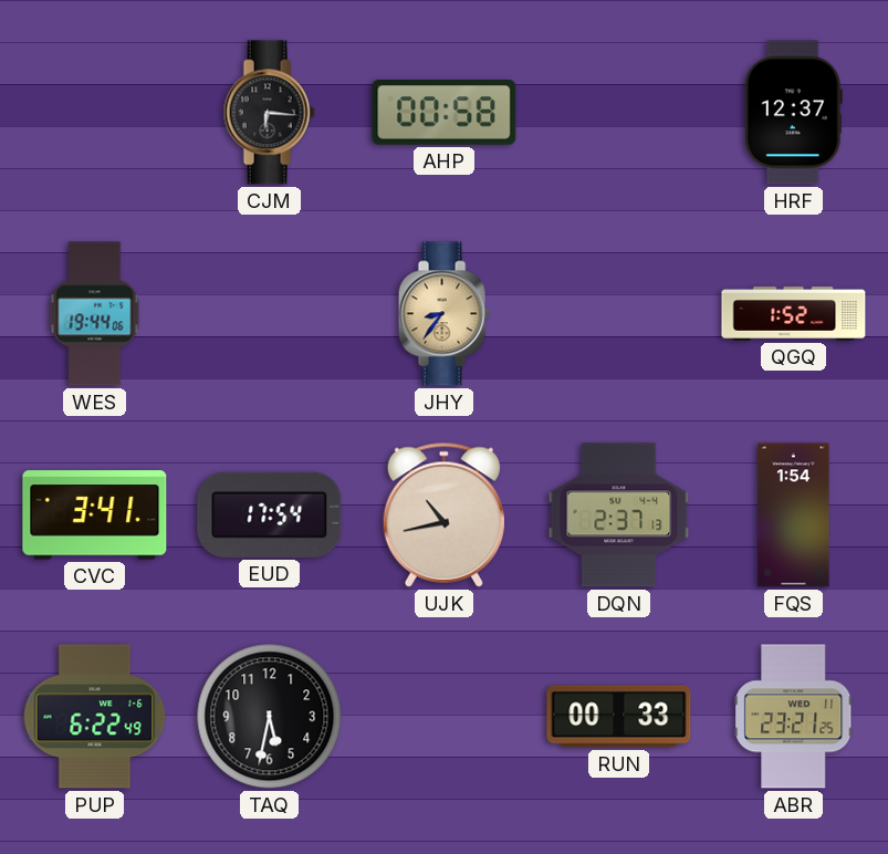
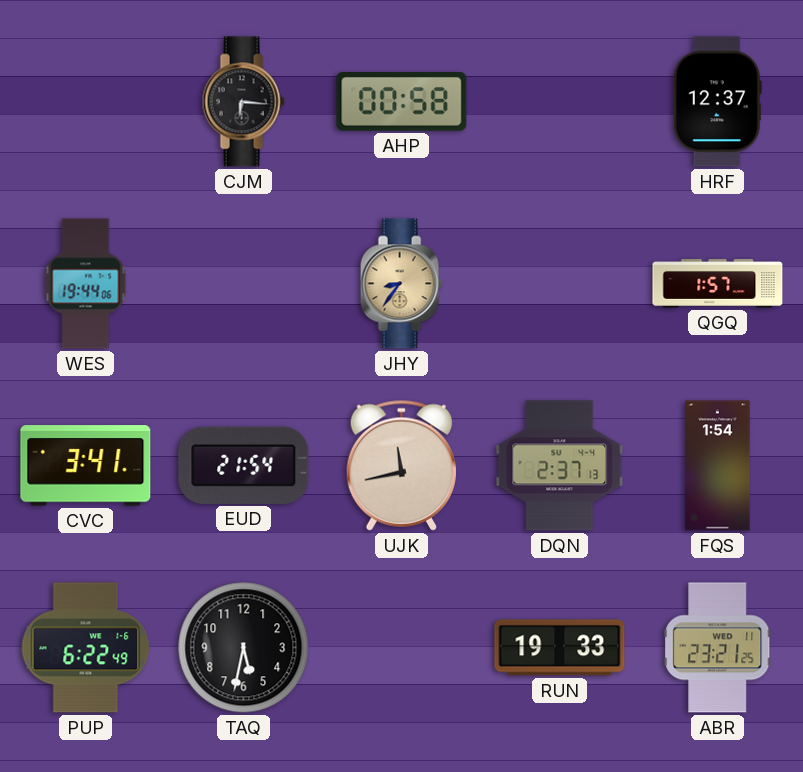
QGQ: 1:52 -> 1:57
EUD: 17:54 -> 21:54
UJK: 10:43 -> 11:43
RUN: 00:33 -> 19:33
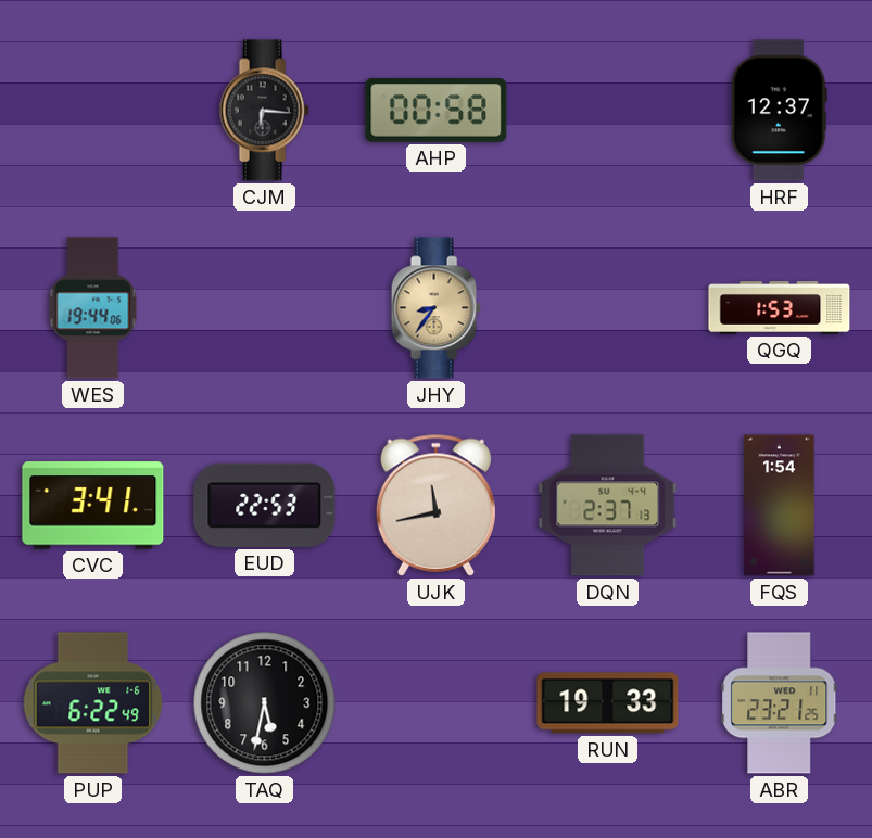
QGQ: 1:57 -> 1:53
EUD: 21:54 -> 22:53
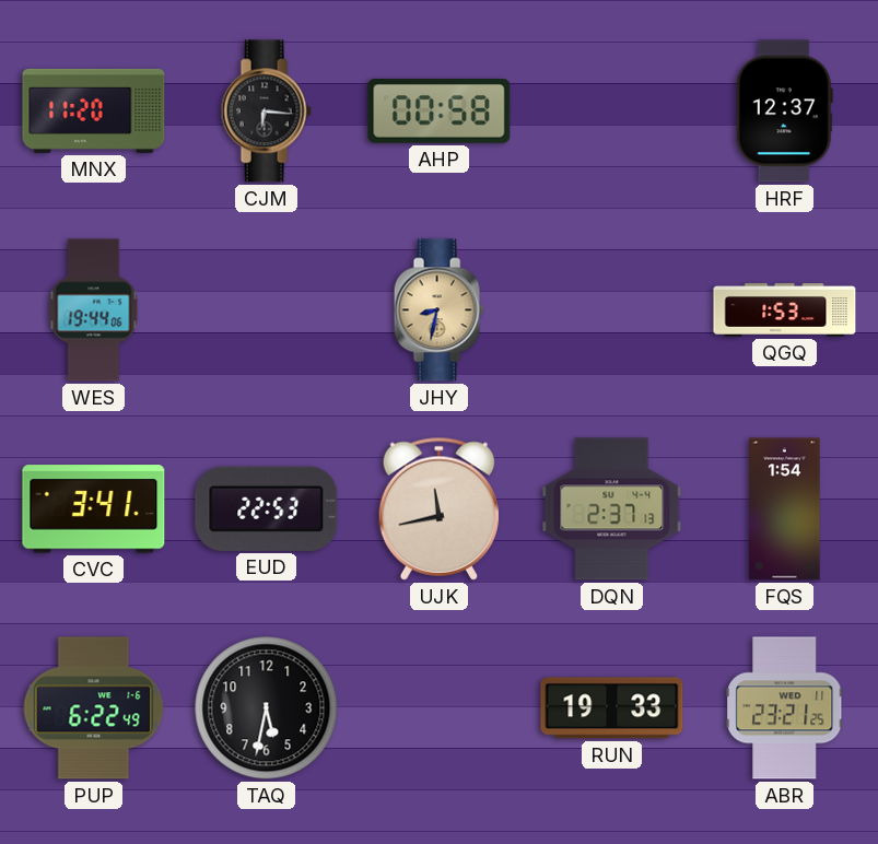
MNX: none -> 11:20
JHY: 8:36 -> 8:32
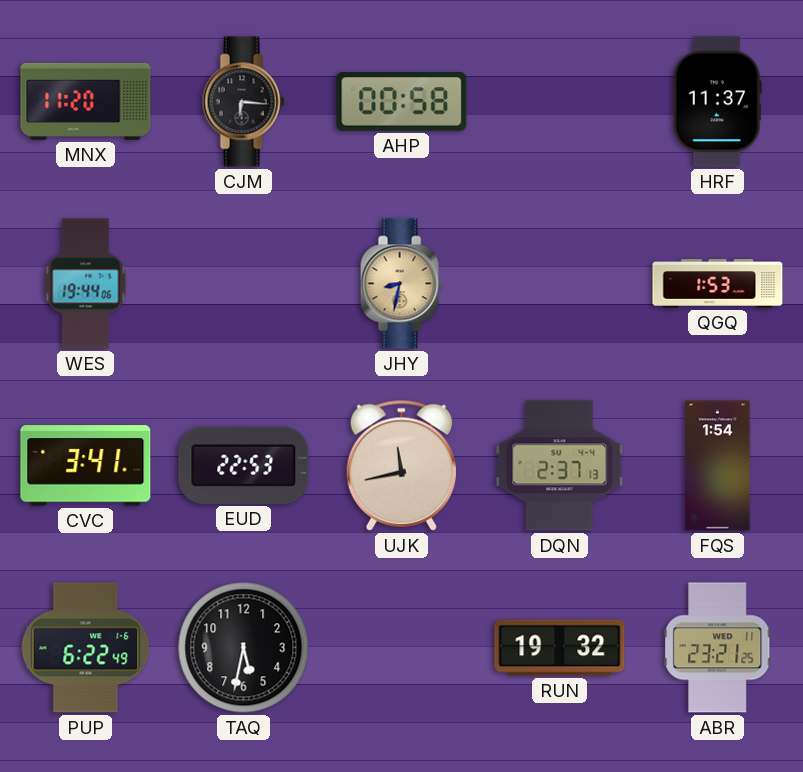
HRF: 12:37 -> 11:37
RUN: 19:33 -> 19:32
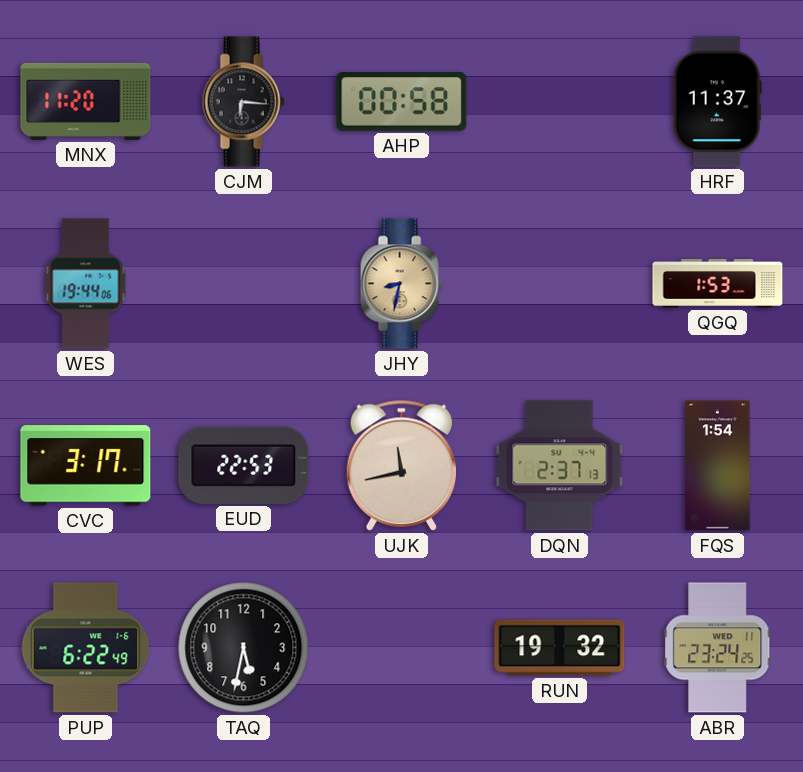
CVC: 3:41 -> 3:17
ABR: 23:21 -> 23:24
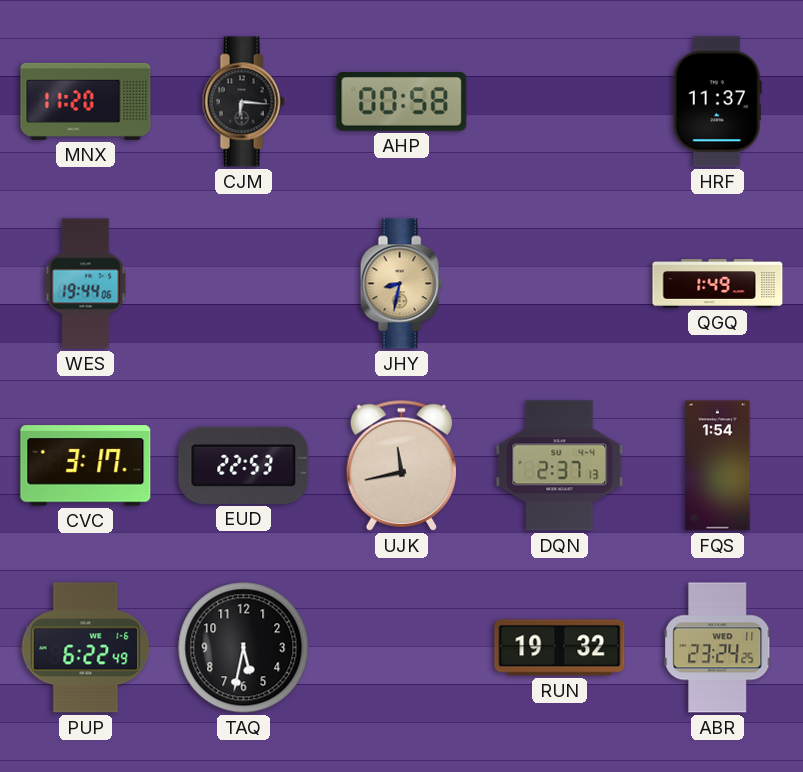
QGQ: 1:53 -> 1:49
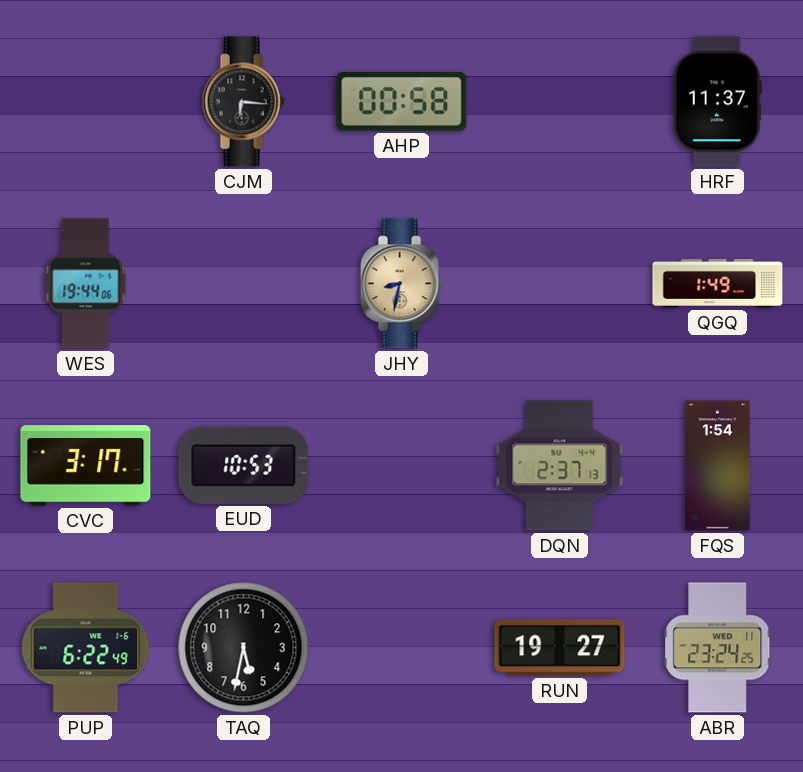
MNX: 11:20 -> none
EUD: 22:53 -> 10:53
UJK: 11:43 -> none
RUN: 19:32 -> 19:27
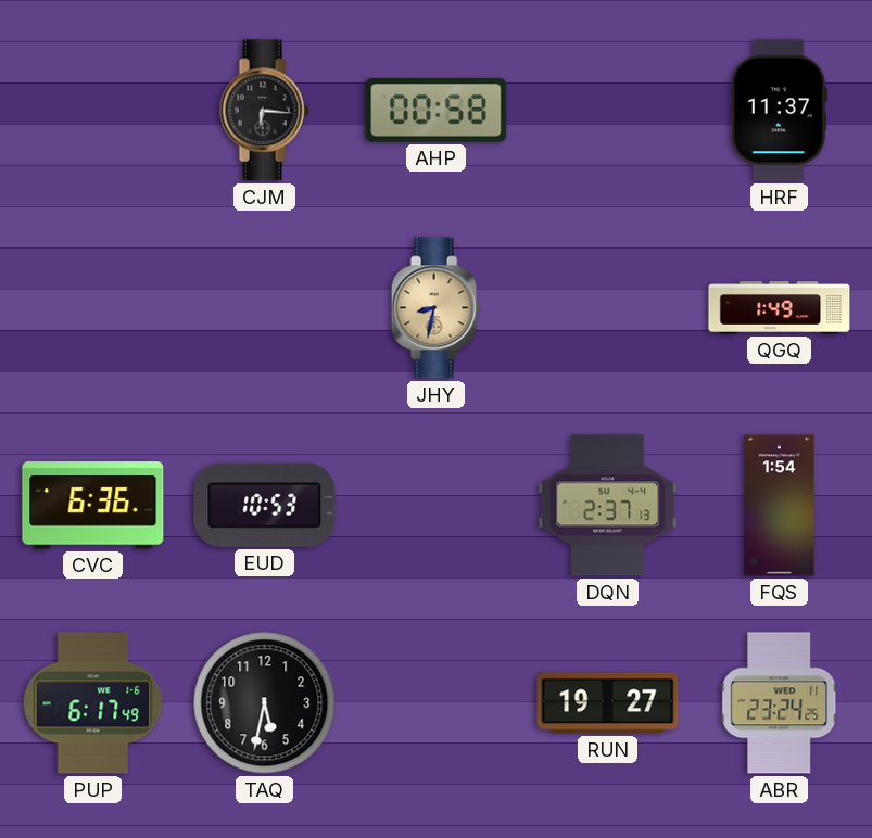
WES: 19:44 -> none
CVC: 3:17 -> 6:36
PUP: 6:22 -> 6:17
